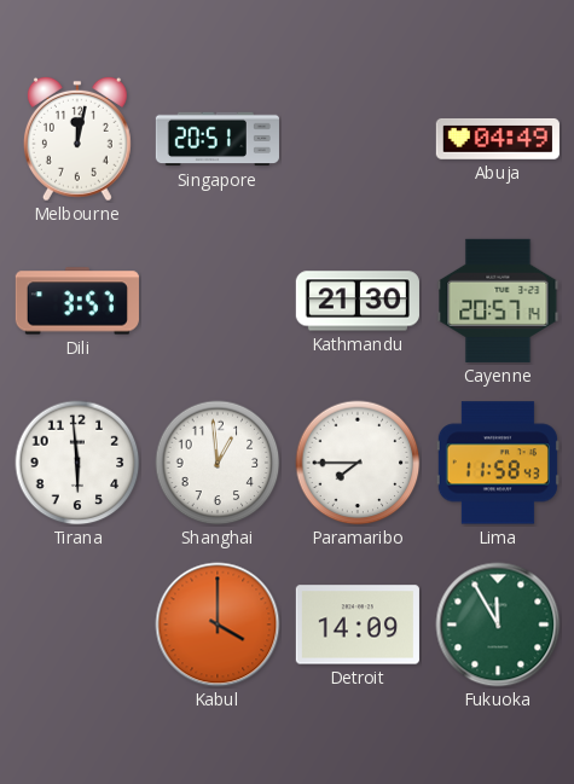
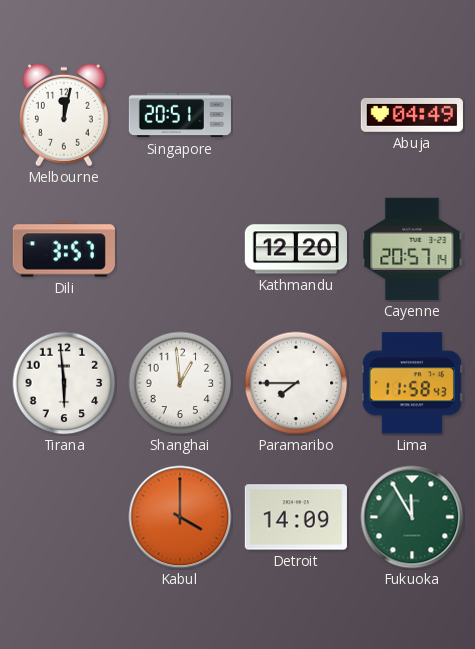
Kathmandu: 21:30 -> 12:20
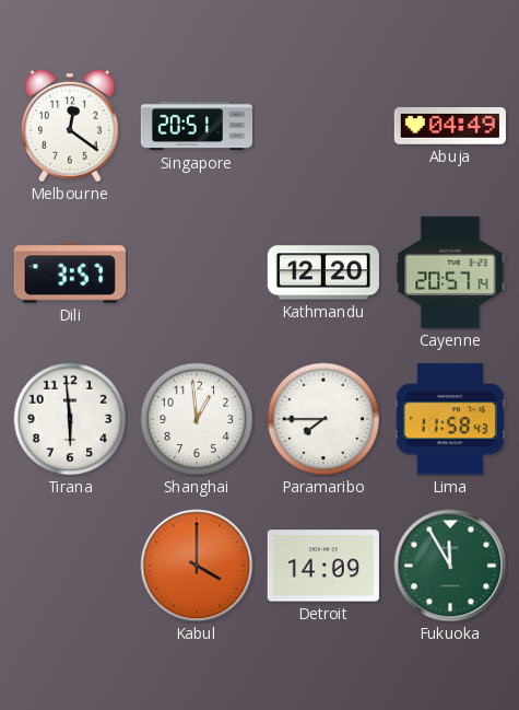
Melbourne: 12:02 -> 12:21
